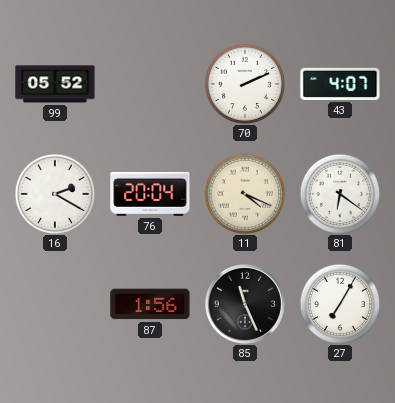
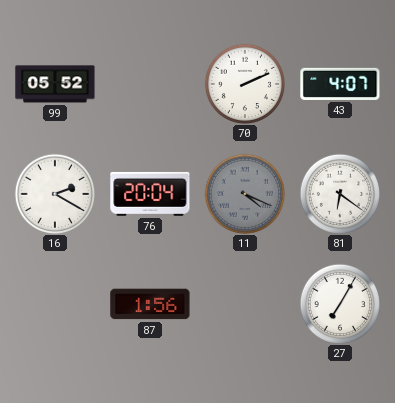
11 dial: cream -> grey
85: 11:26 -> none
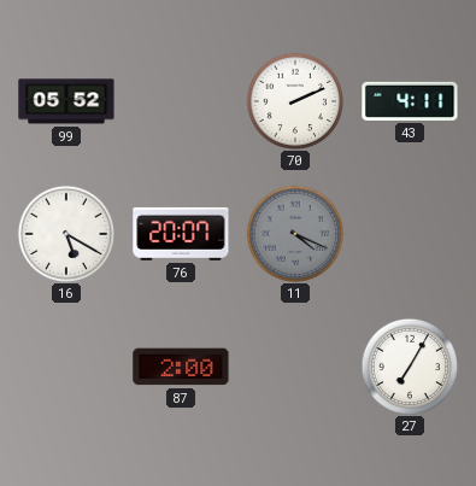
43: 4:07 -> 4:11
16: 2:20 -> 5:20
76: 20:04 -> 20:07
81: 6:21 -> none
87: 1:56 -> 2:00
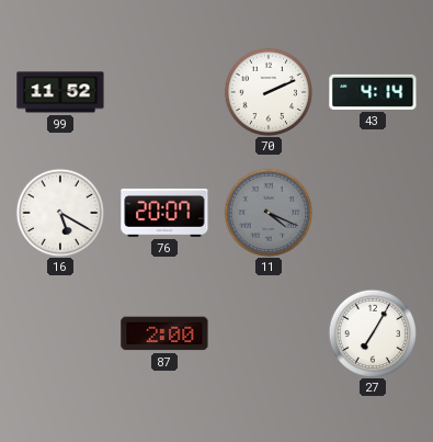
99: 05:52 -> 11:52
43: 4:11 -> 4:14
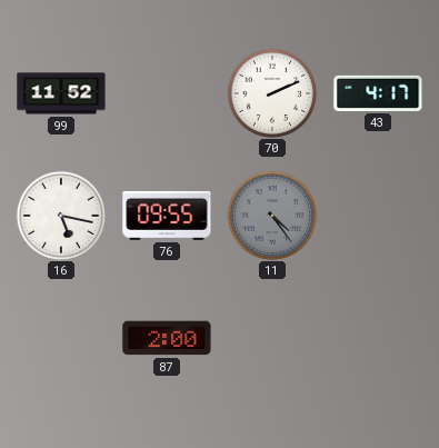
43: 4:14 -> 4:17
16: 5:20 -> 5:17
76: 20:07 -> 09:55
11: 4:19 -> 4:24
27: 7:05 -> none
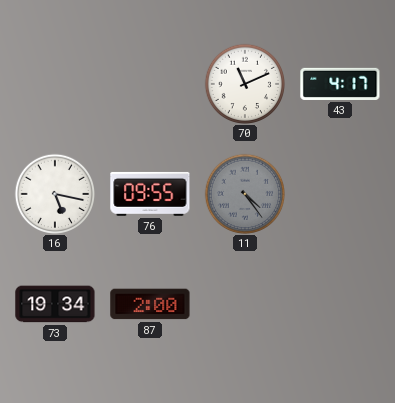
99: 11:52 -> none
70: 2:11 -> 11:11
73: none -> 19:34
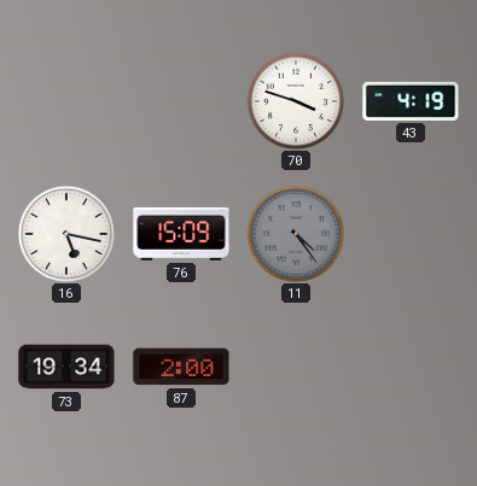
70: 11:11 -> 3:48
43: 4:17 -> 4:19
76: 09:55 -> 15:09
